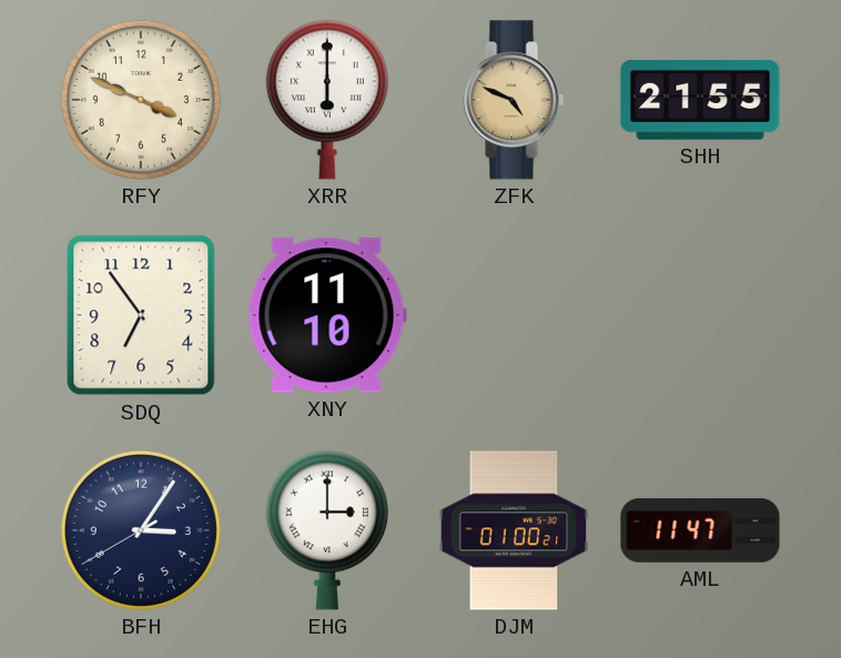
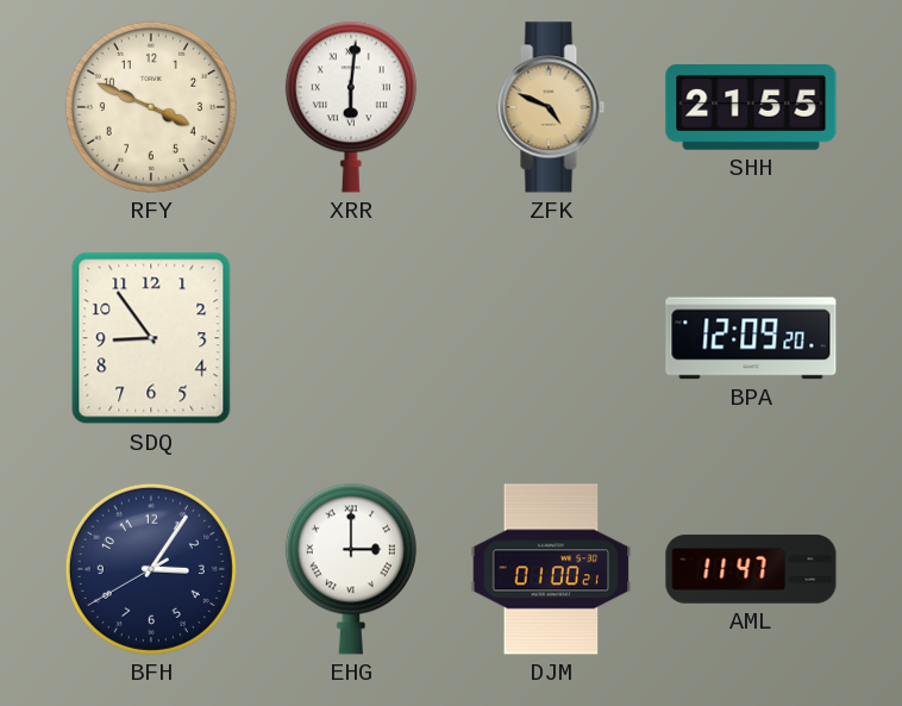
XRR: 6:00 -> 6:01
SDQ: 6:54 -> 8:54
XNY: 11:10 -> none
BPA: none -> 12:09
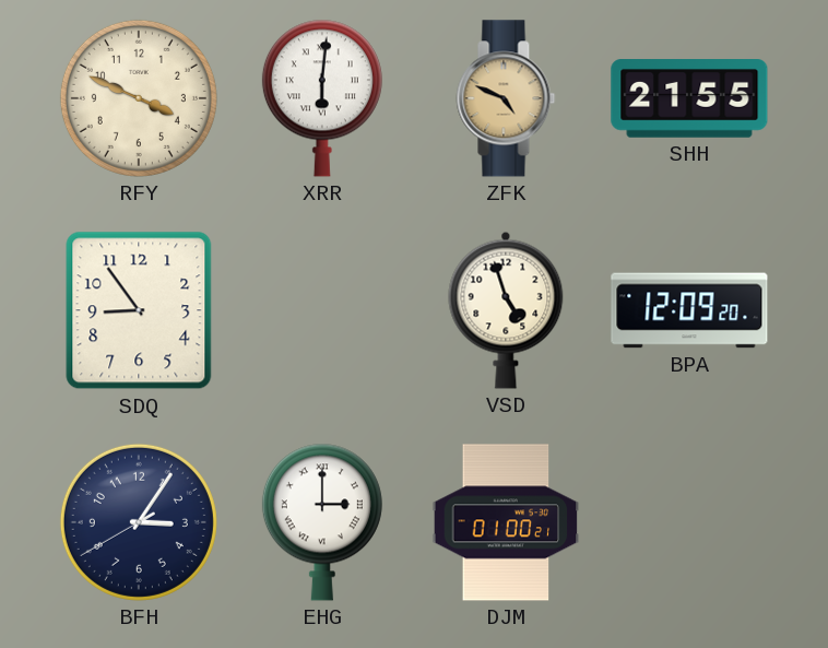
VSD: none -> 4:57
AML: 11:47 -> none
